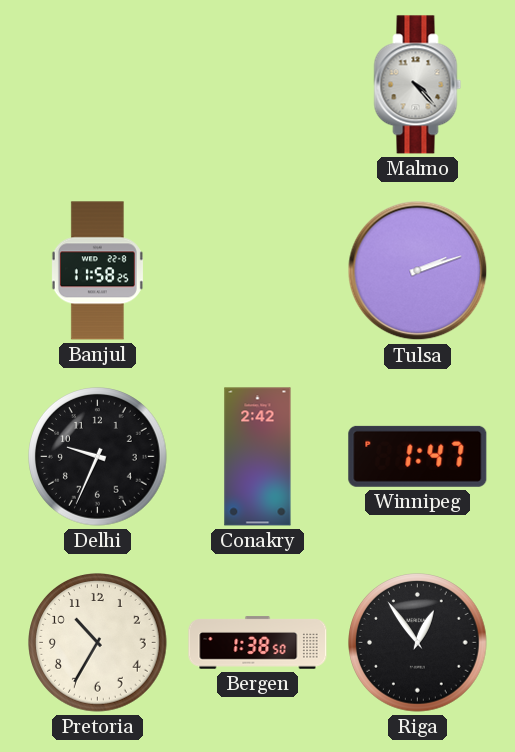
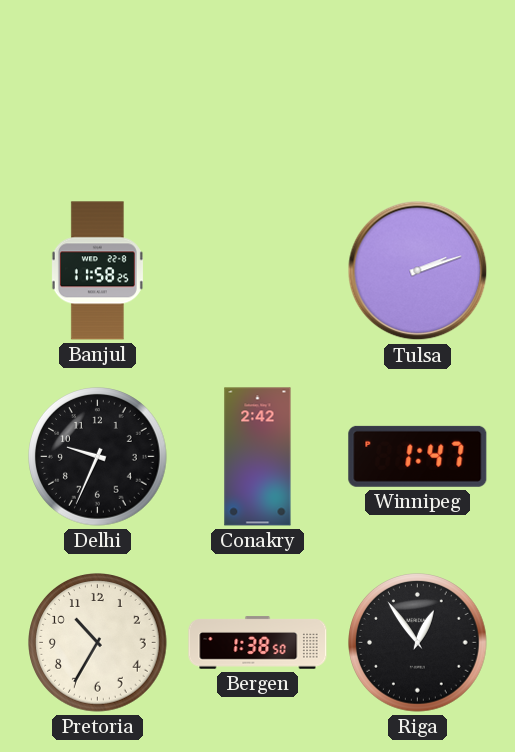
Malmo: 4:23 -> none
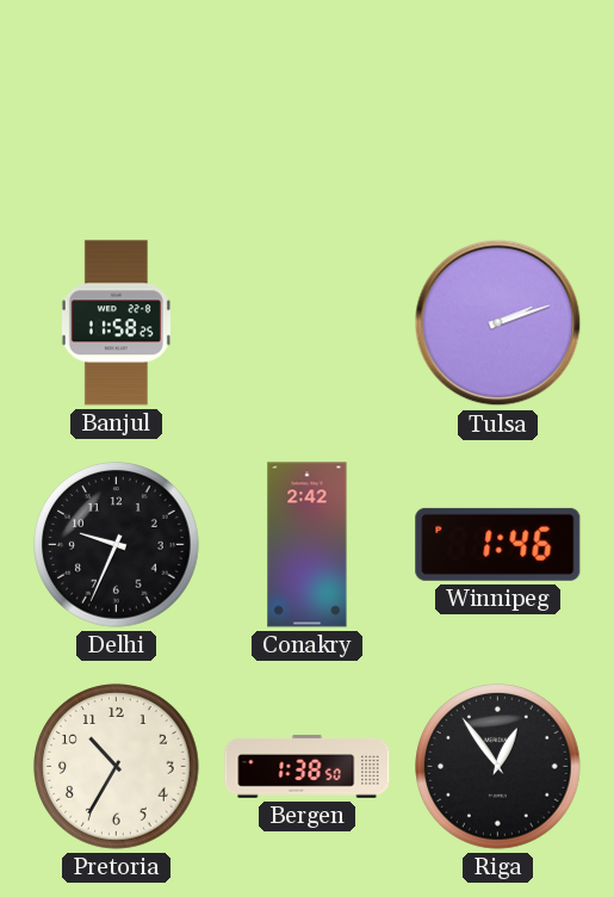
Winnipeg: 1:47 -> 1:46
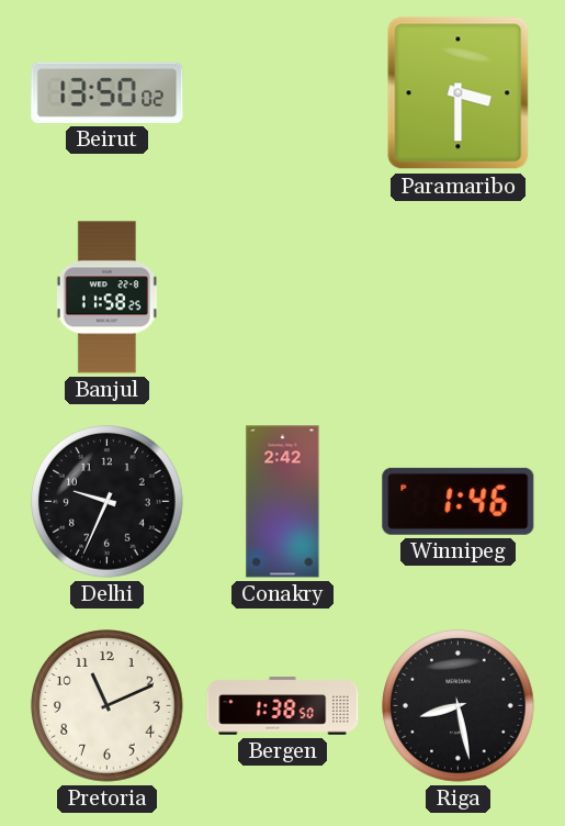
Beirut: none -> 13:50
Paramaribo: none -> 3:30
Tulsa: 2:12 -> none
Pretoria: 10:35 -> 11:11
Riga: 12:54 -> 8:28
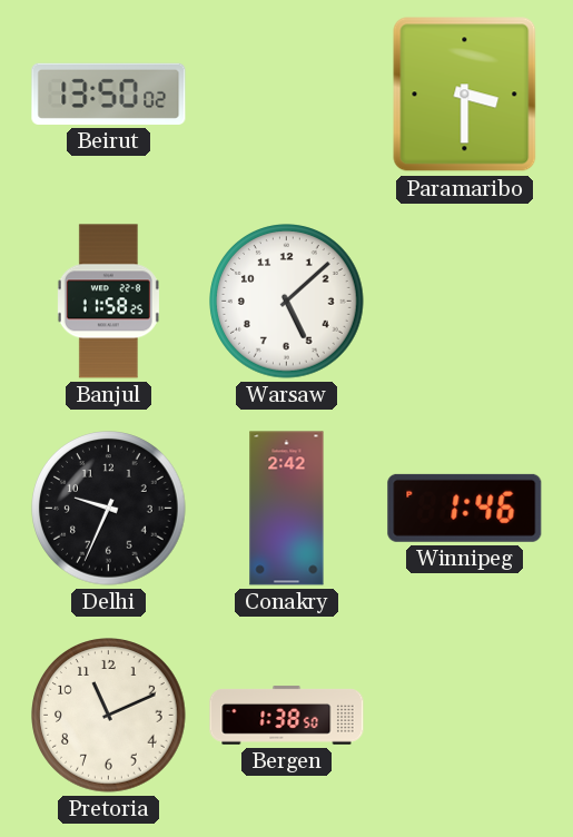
Warsaw: none -> 5:08
Riga: 8:28 -> none
